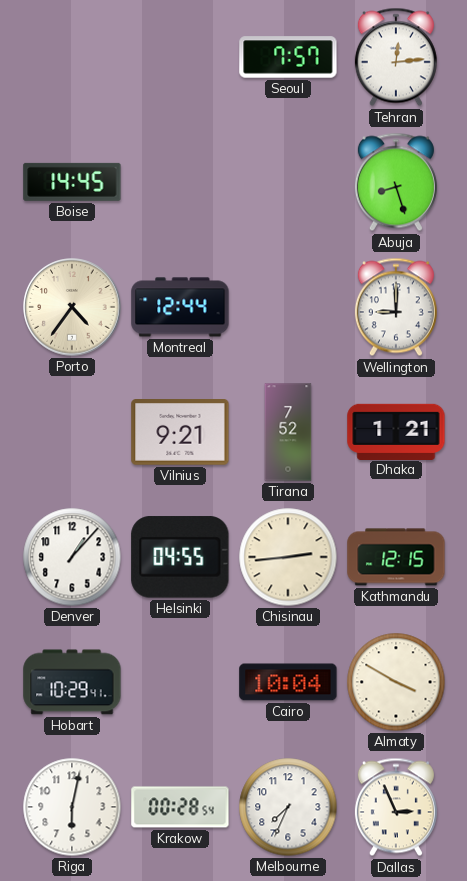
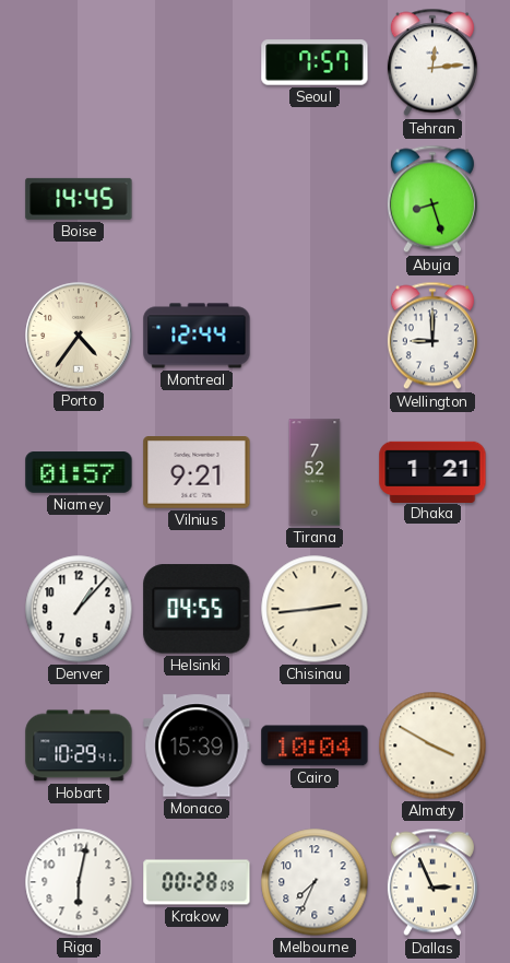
Niamey: none -> 01:57
Kathmandu: 12:15 -> none
Monaco: none -> 15:39
Krakow: 00:28:54 -> 00:28:09
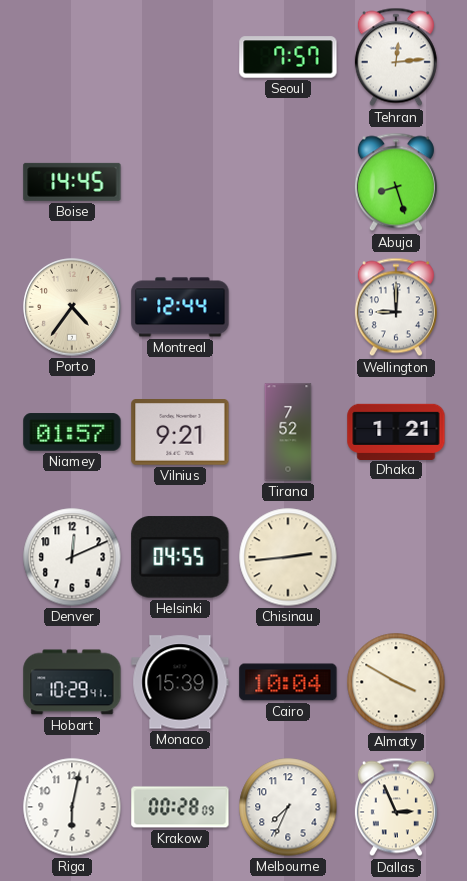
Denver: 1:07 -> 12:11
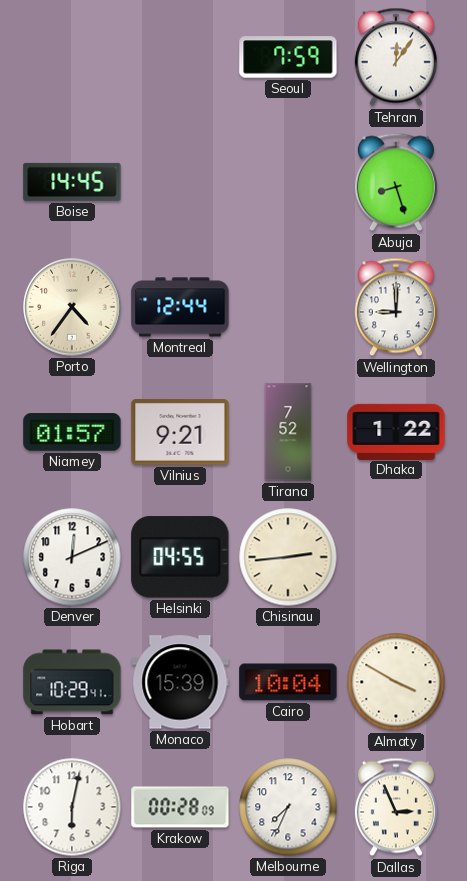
Seoul: 7:57 -> 7:59
Tehran: 12:14 -> 12:06
Dhaka: 1:21 -> 1:22
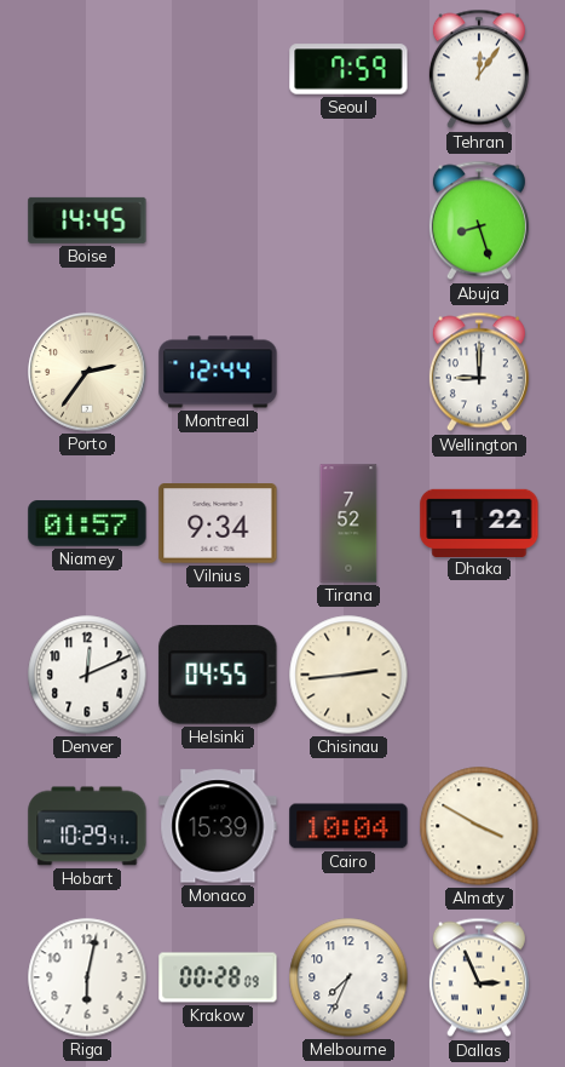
Porto: 4:36 -> 2:36
Vilnius: 9:21 -> 9:34
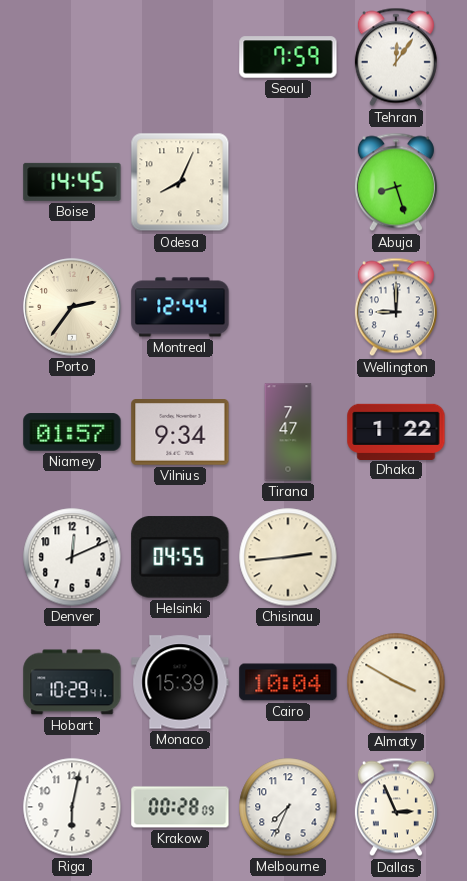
Odesa: none -> 8:04
Tirana: 7:52 -> 7:47
